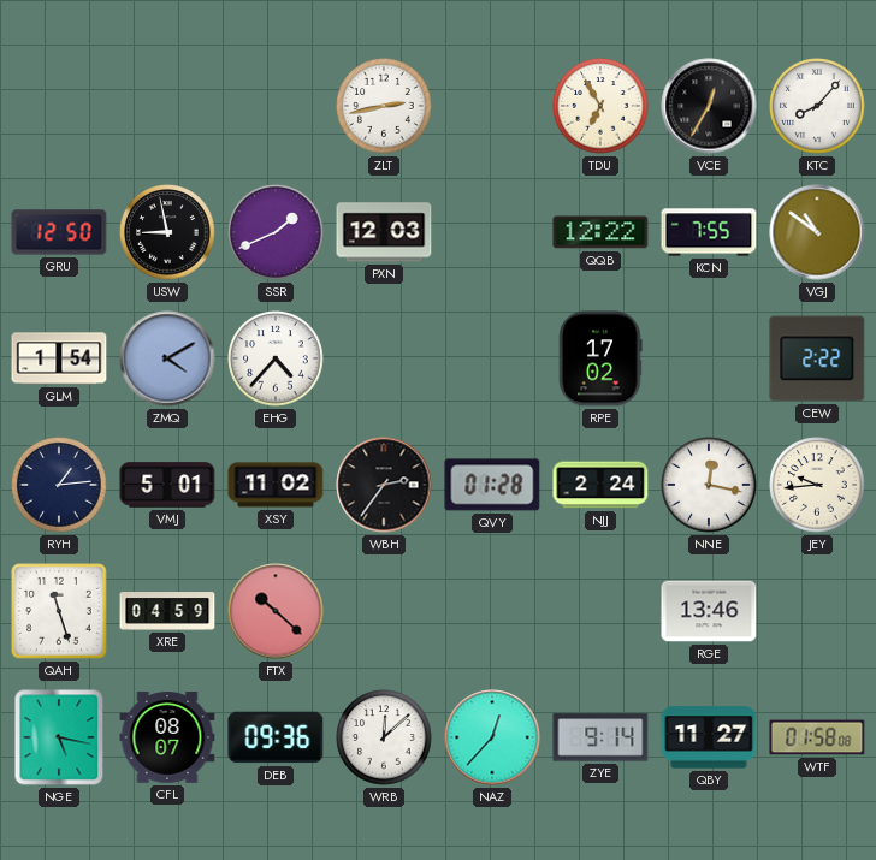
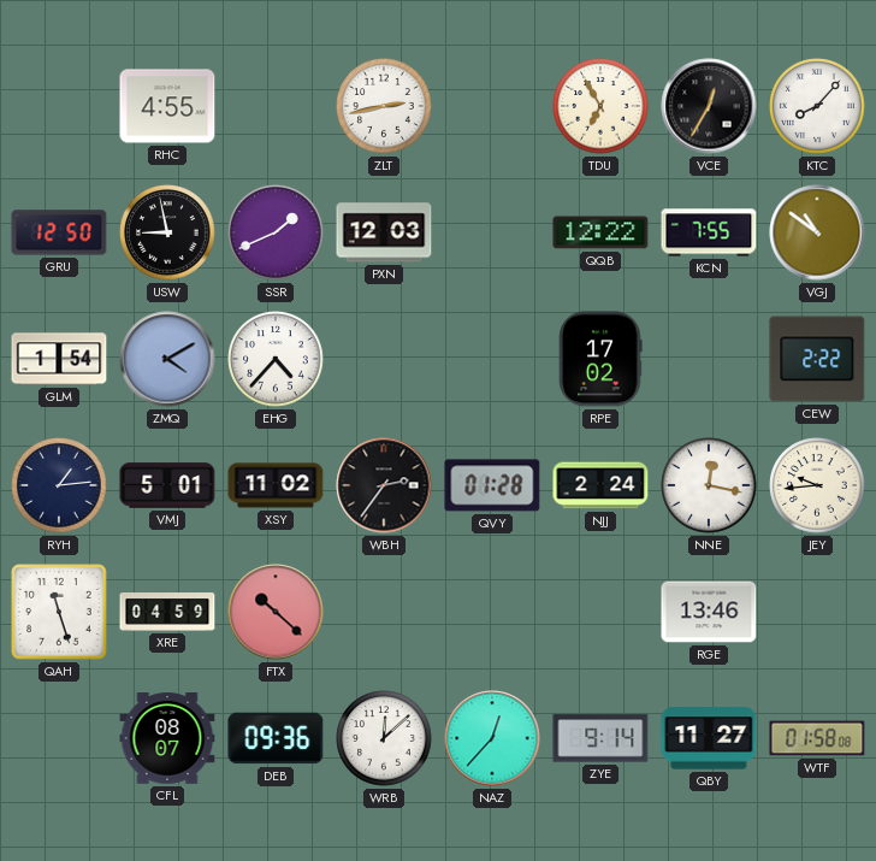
RHC: none -> 4:55
NGE: 5:17 -> none
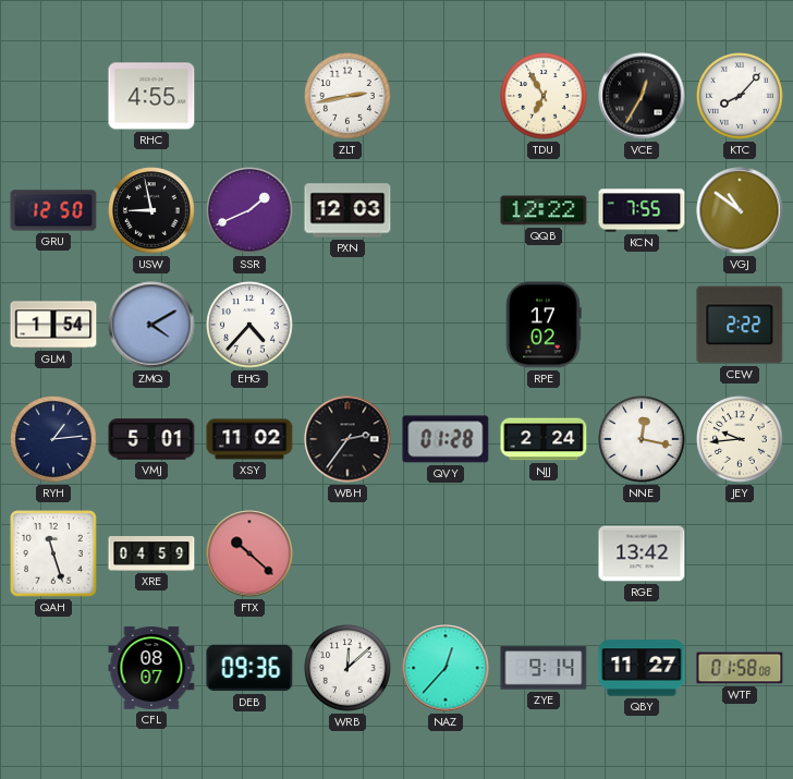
RGE: 13:46 -> 13:42
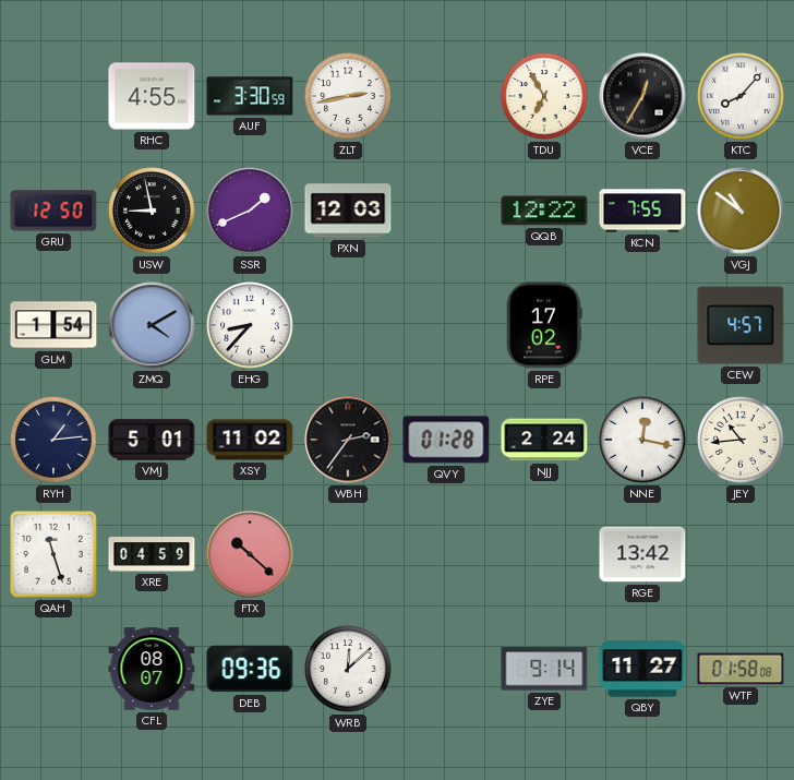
AUF: none -> 3:30
EHG: 4:37 -> 8:37
CEW: 2:22 -> 4:57
JEY: 9:44 -> 10:44
NAZ: 12:37 -> none
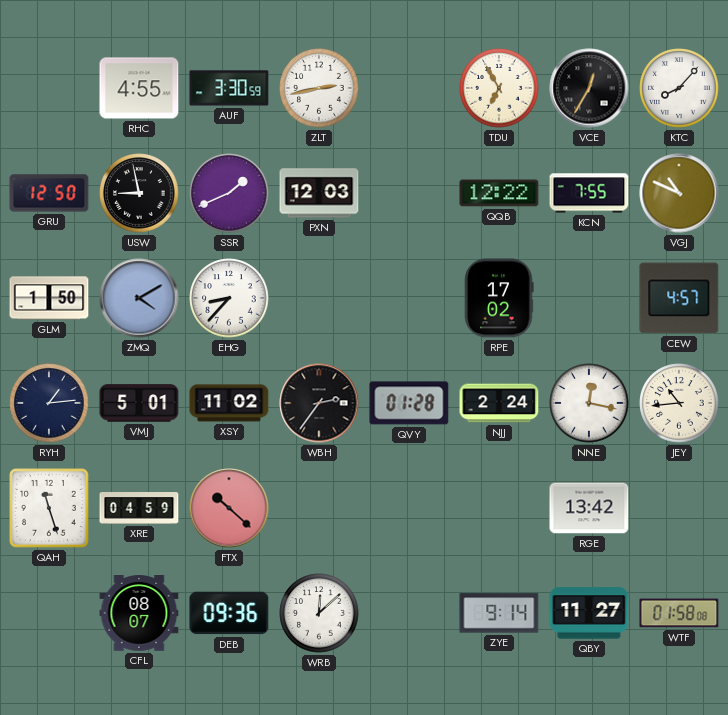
VGJ: 10:51 -> 10:49
GLM: 1:54 -> 1:50
